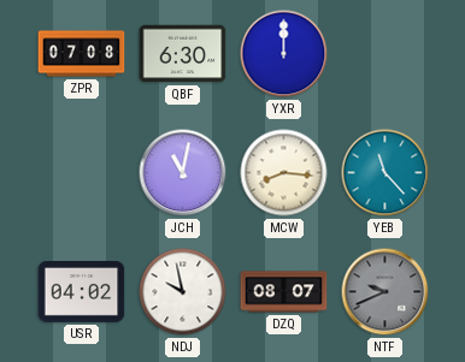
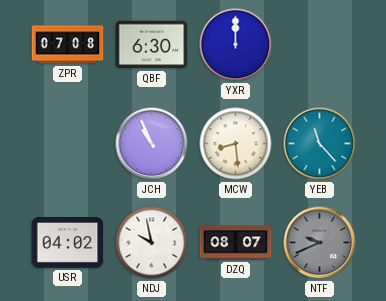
JCH: 11:02 -> 10:56
MCW: 8:16 -> 8:29
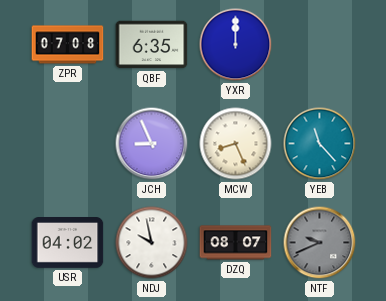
QBF: 6:30 -> 6:35
JCH: 10:56 -> 8:56
MCW: 8:29 -> 8:26
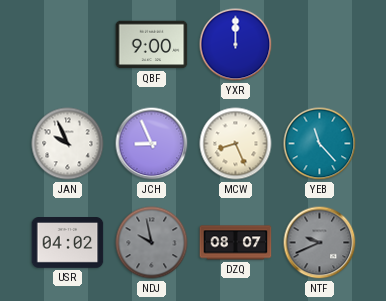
ZPR: 07:08 -> none
QBF: 6:35 -> 9:00
JAN: none -> 9:56
NDJ dial: white -> grey
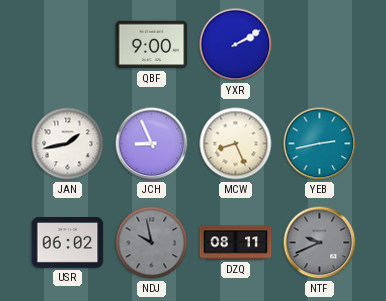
YXR: 12:00 -> 2:10
JAN: 9:56 -> 1:43
YEB: 11:23 -> 2:43
USR: 04:02 -> 06:02
DZQ: 08:07 -> 08:11
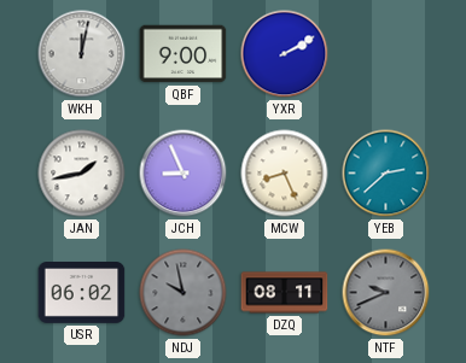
WKH: none -> 12:02
YEB: 2:43 -> 2:38
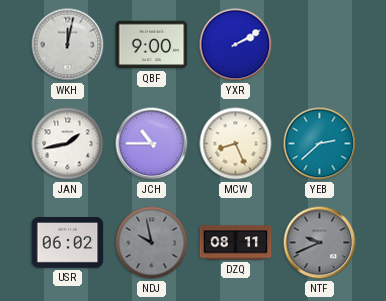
JCH: 8:56 -> 10:45
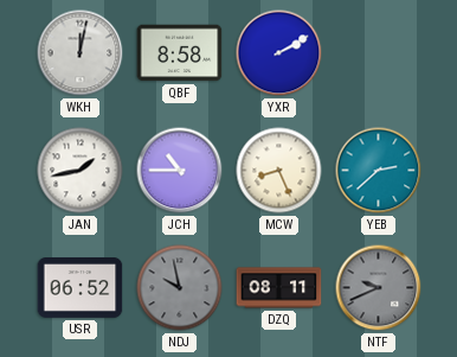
QBF: 9:00 -> 8:58
USR: 06:02 -> 06:52
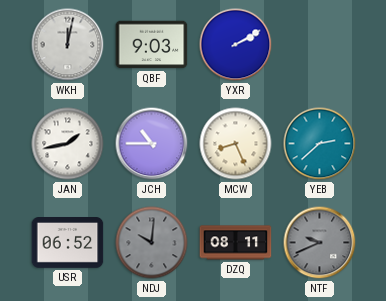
QBF: 8:58 -> 9:03
NDJ: 9:58 -> 10:01
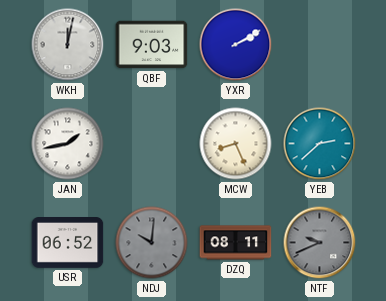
JCH: 10:45 -> none
